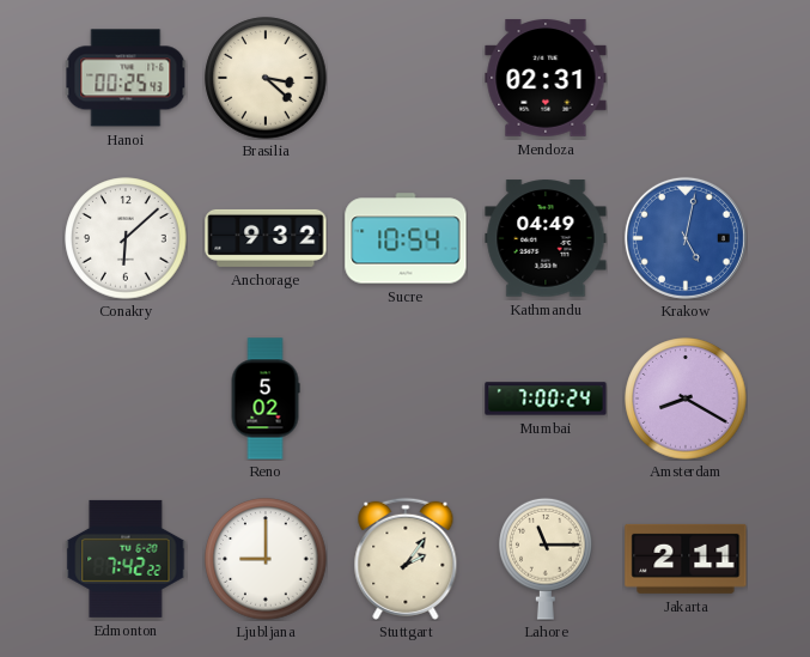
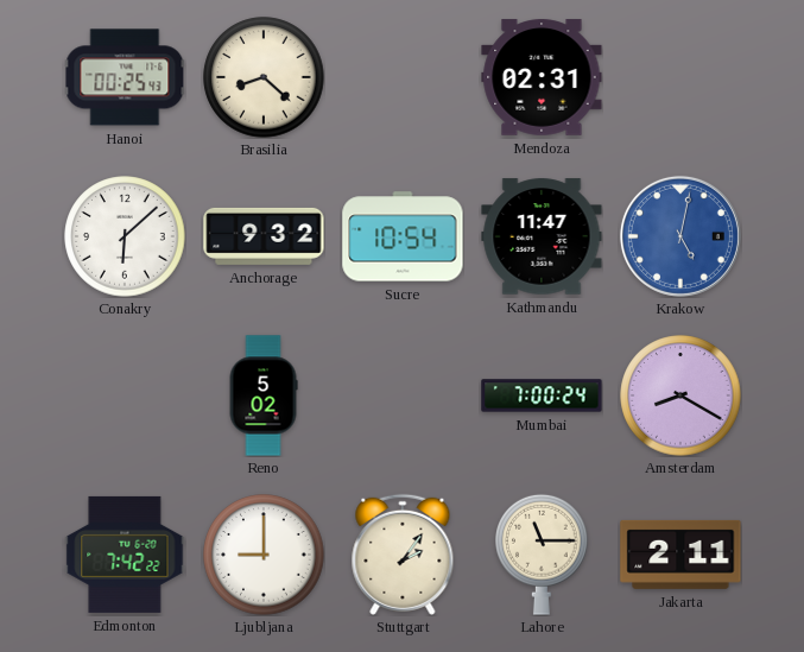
Brasilia: 3:22 -> 8:22
Kathmandu: 04:49 -> 11:47
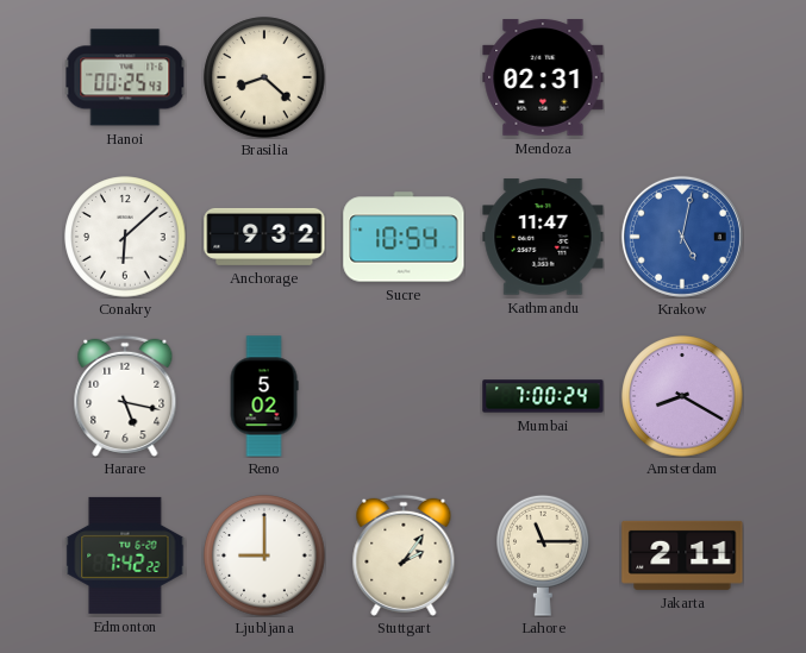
Harare: none -> 5:17
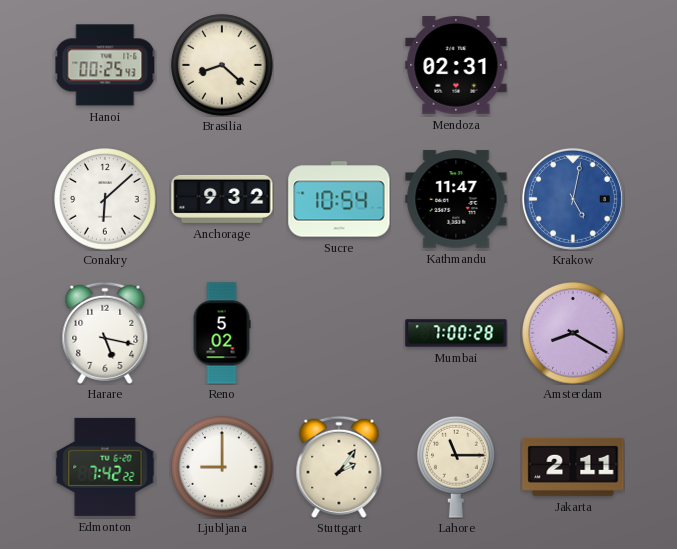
Mumbai: 7:00:24 -> 7:00:28
